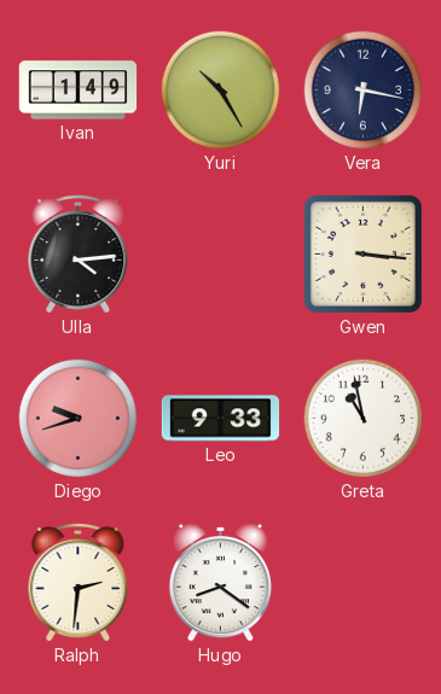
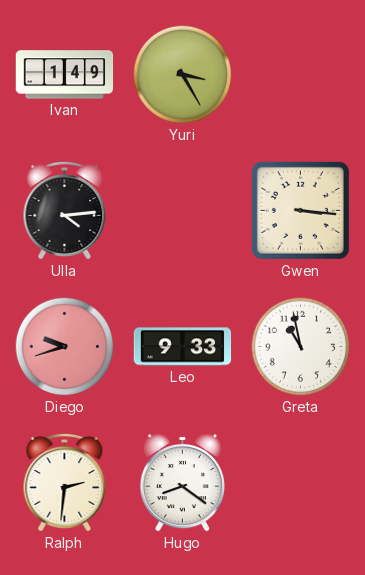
Yuri: 10:25 -> 3:25
Vera: 6:17 -> none
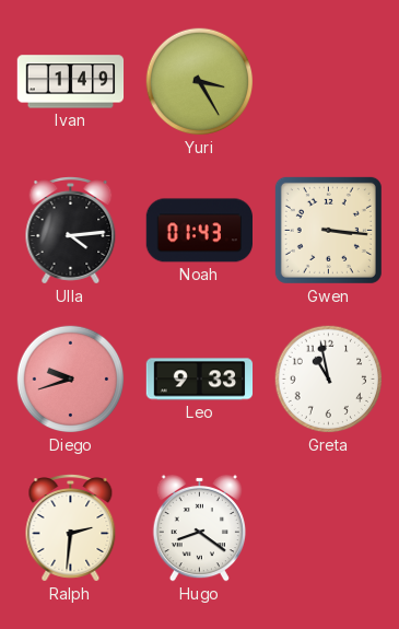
Noah: none -> 01:43
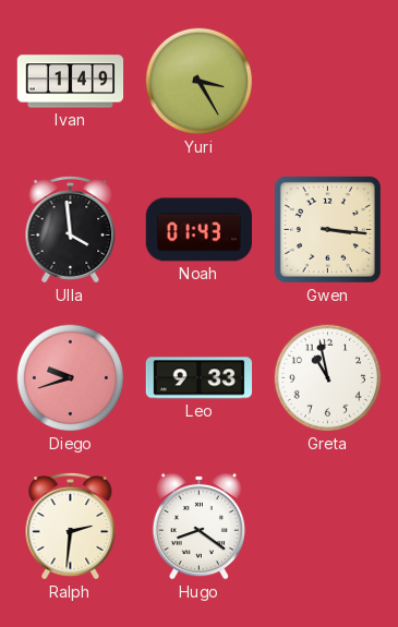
Ulla: 4:14 -> 3:59
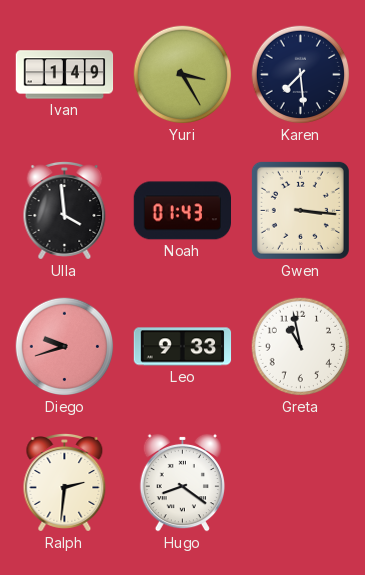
Karen: none -> 7:29
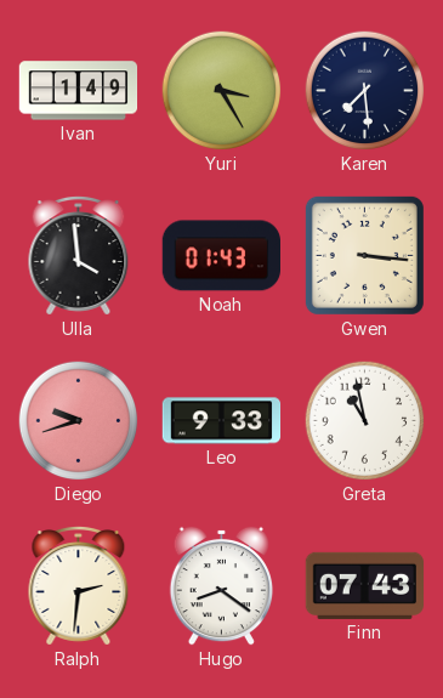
Finn: none -> 07:43
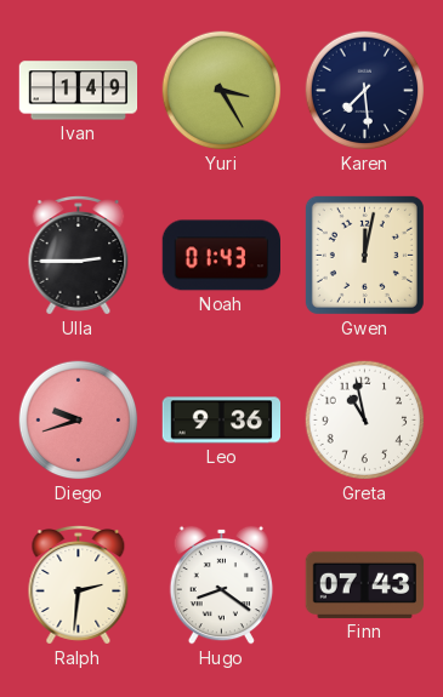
Ulla: 3:59 -> 2:45
Gwen: 3:16 -> 12:02
Leo: 9:33 -> 9:36
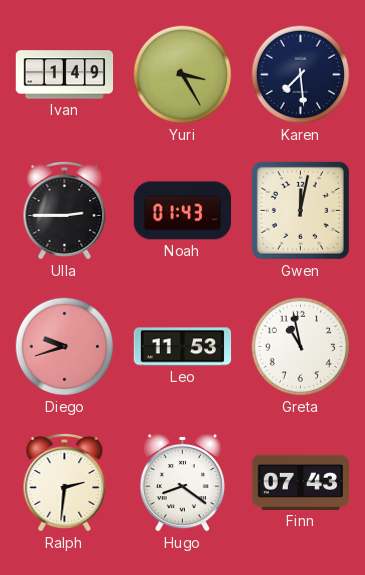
Leo: 9:36 -> 11:53
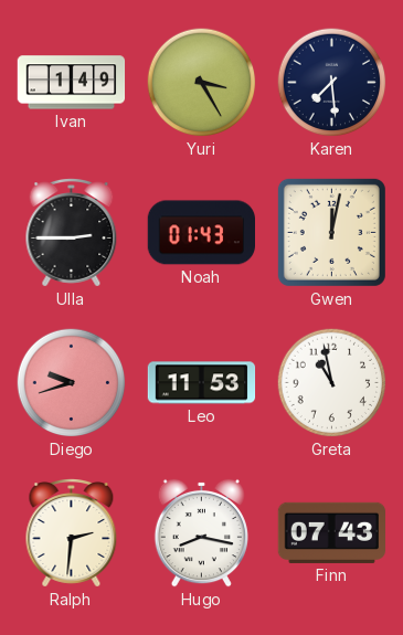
Hugo: 8:21 -> 8:17
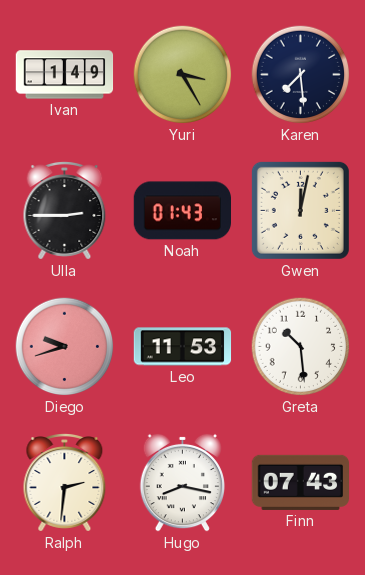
Greta: 10:58 -> 10:29
